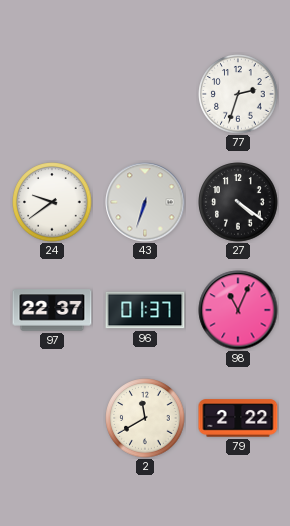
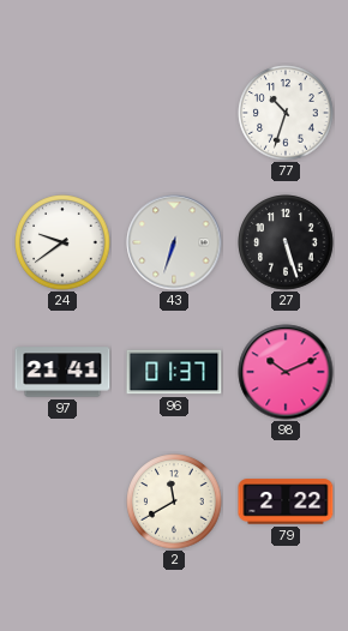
77: 2:33 -> 10:33
27: 4:21 -> 5:27
97: 22:37 -> 21:41
98: 11:04 -> 10:11
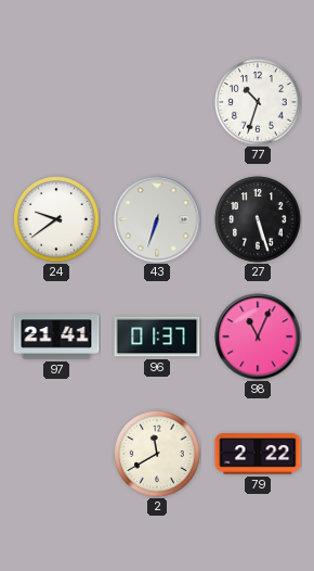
98: 10:11 -> 11:04
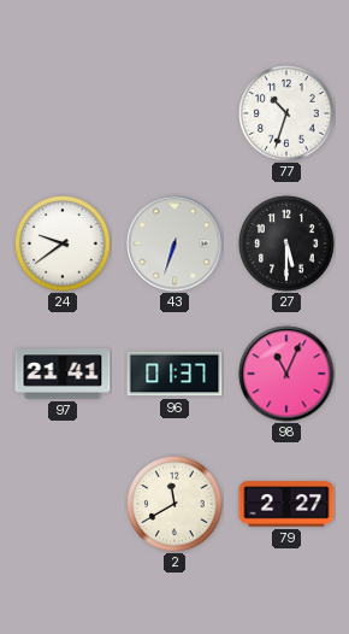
27: 5:27 -> 5:30
79: 2:22 -> 2:27
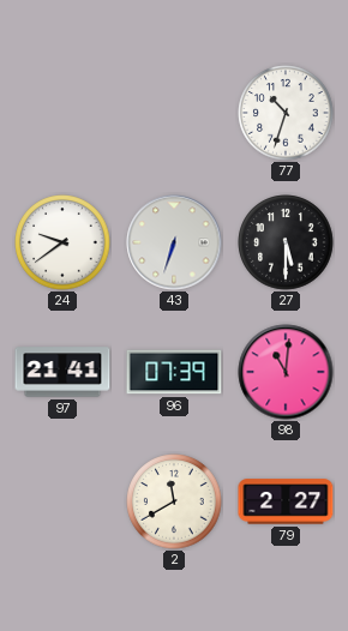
96: 01:37 -> 07:39
98: 11:04 -> 11:01
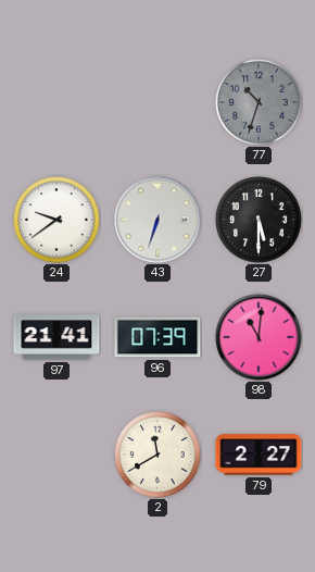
77 dial: white -> grey
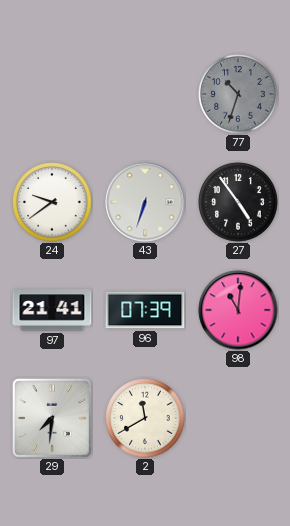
27: 5:30 -> 4:54
29: none -> 7:31
79: 2:27 -> none
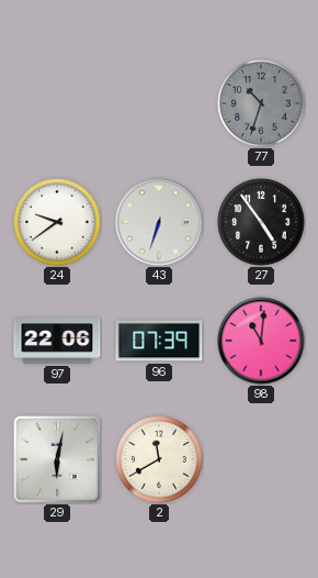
97: 21:41 -> 22:06
29: 7:31 -> 6:02
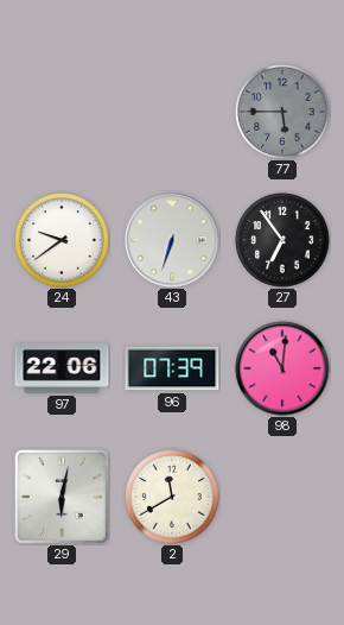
77: 10:33 -> 5:45
27: 4:54 -> 6:54
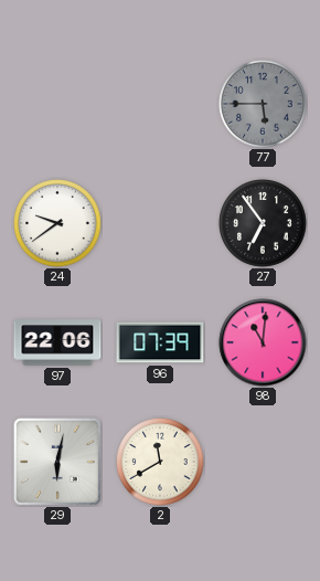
43: 6:33 -> none
